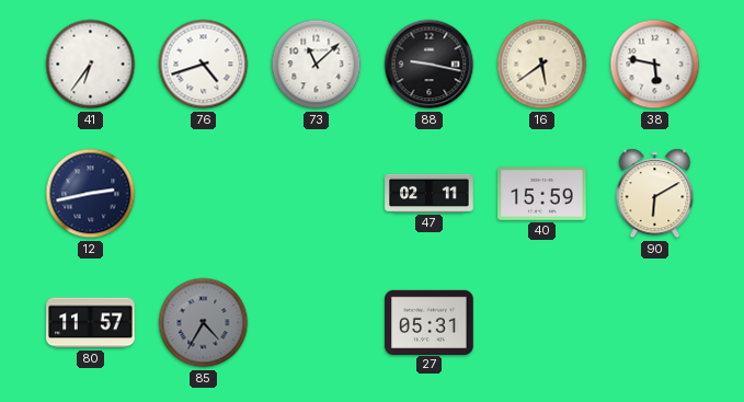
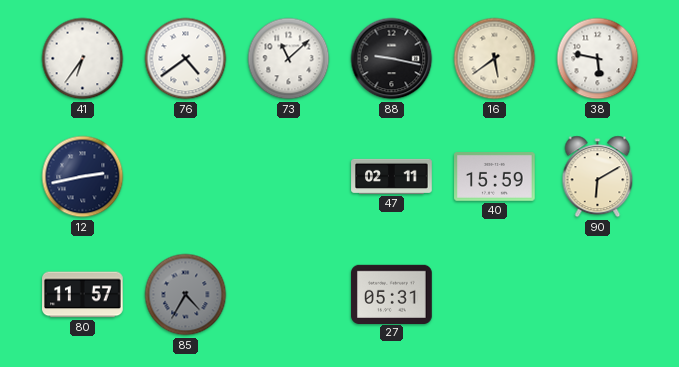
76: 4:42 -> 4:39
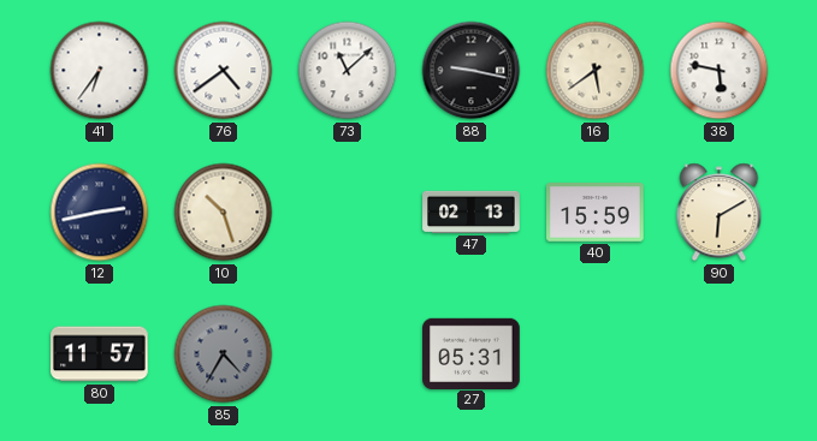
10: none -> 10:27
47: 02:11 -> 02:13
